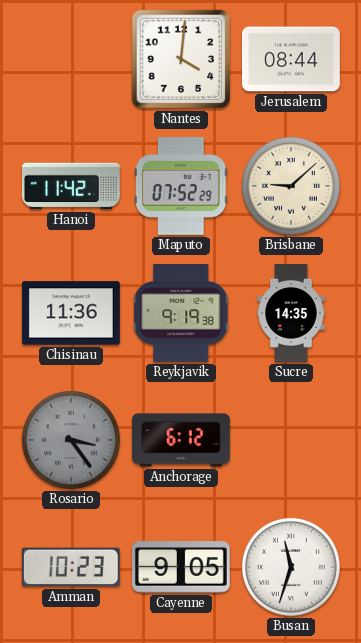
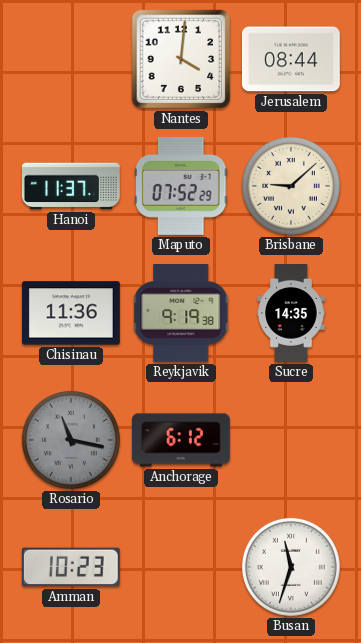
Hanoi: 11:42 -> 11:37
Rosario: 3:24 -> 11:17
Cayenne: 9:05 -> none
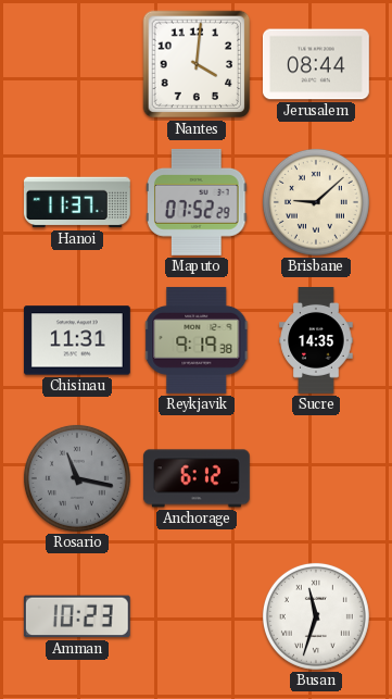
Chisinau: 11:36 -> 11:31
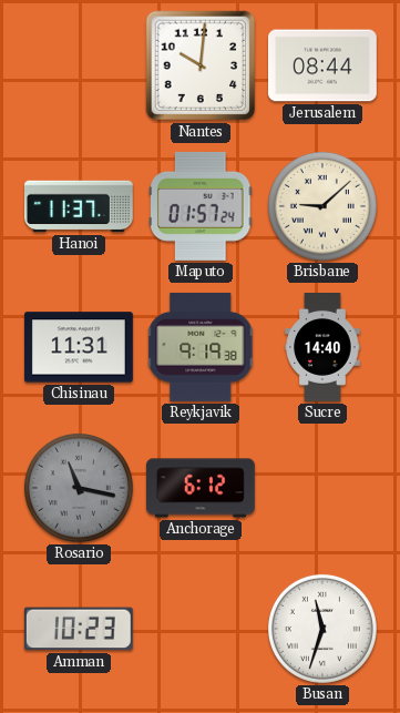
Nantes: 4:01 -> 10:01
Maputo: 07:52 -> 01:57
Sucre: 14:35 -> 14:40
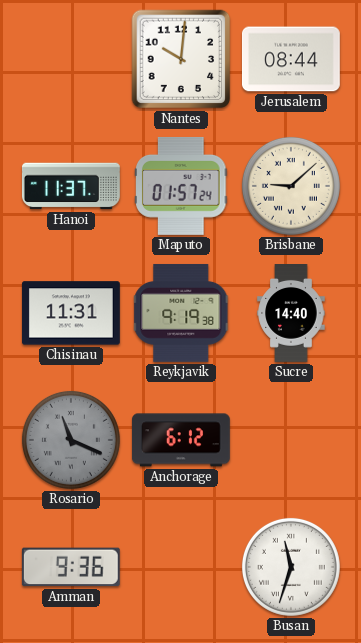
Rosario: 11:17 -> 11:19
Amman: 10:23 -> 9:36
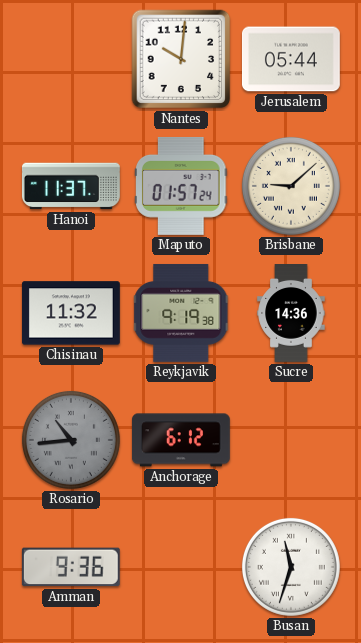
Jerusalem: 08:44 -> 05:44
Chisinau: 11:31 -> 11:32
Sucre: 14:40 -> 14:36
Rosario: 11:19 -> 10:44
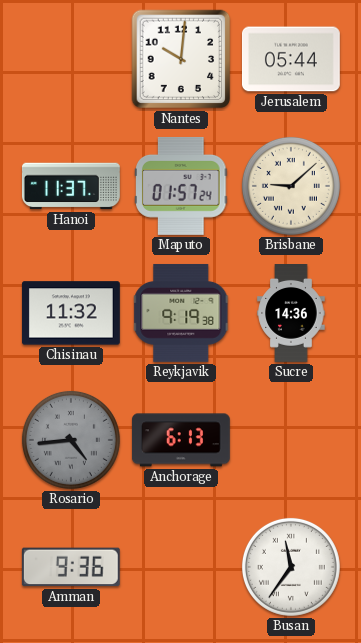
Rosario: 10:44 -> 4:44
Anchorage: 6:12 -> 6:13
Busan: 11:33 -> 11:36
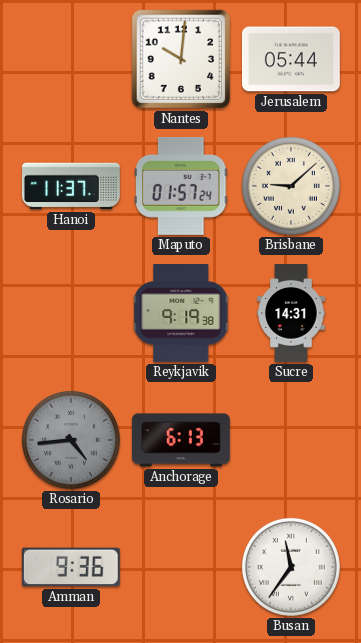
Chisinau: 11:32 -> none
Sucre: 14:36 -> 14:31
